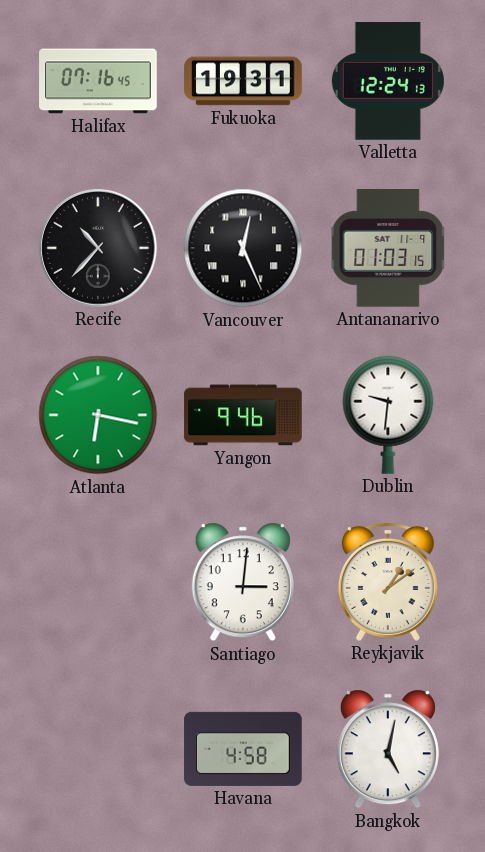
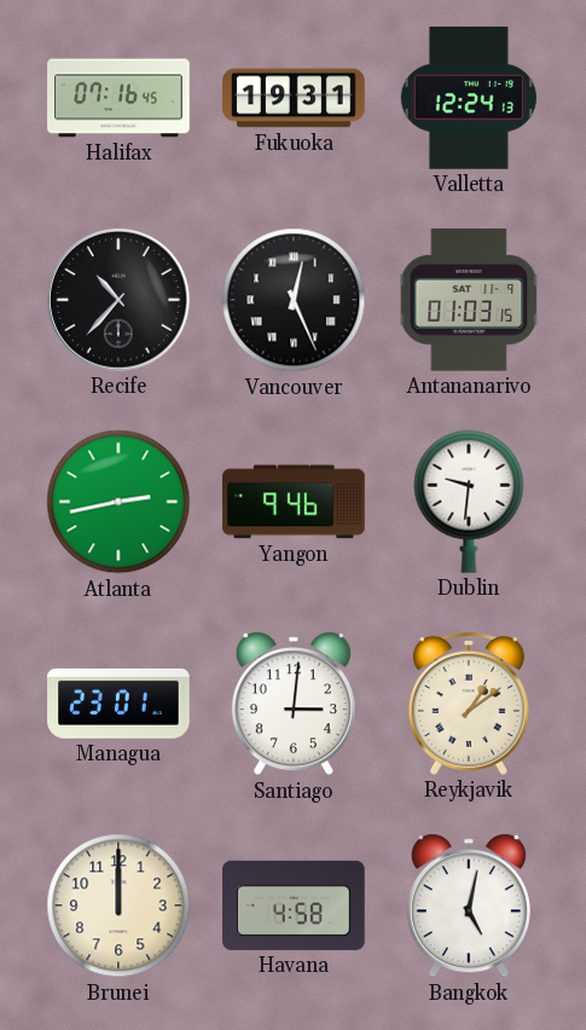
Atlanta: 6:17 -> 2:43
Managua: none -> 23:01
Brunei: none -> 12:00
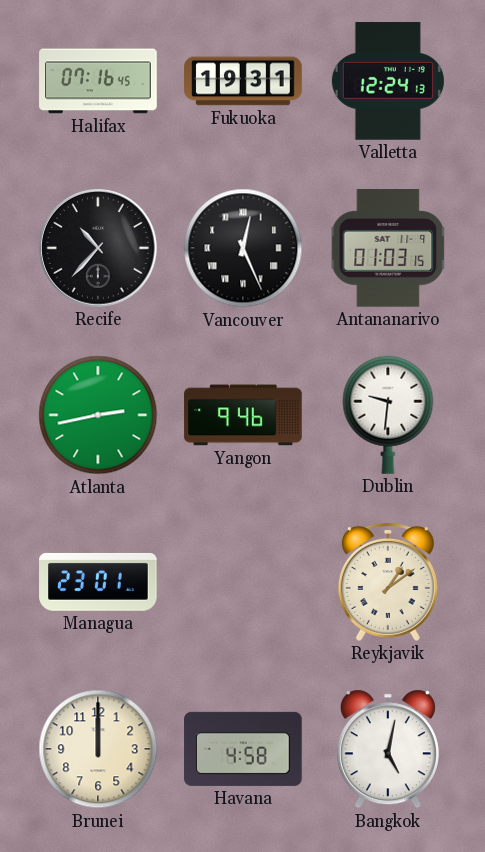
Santiago: 3:01 -> none
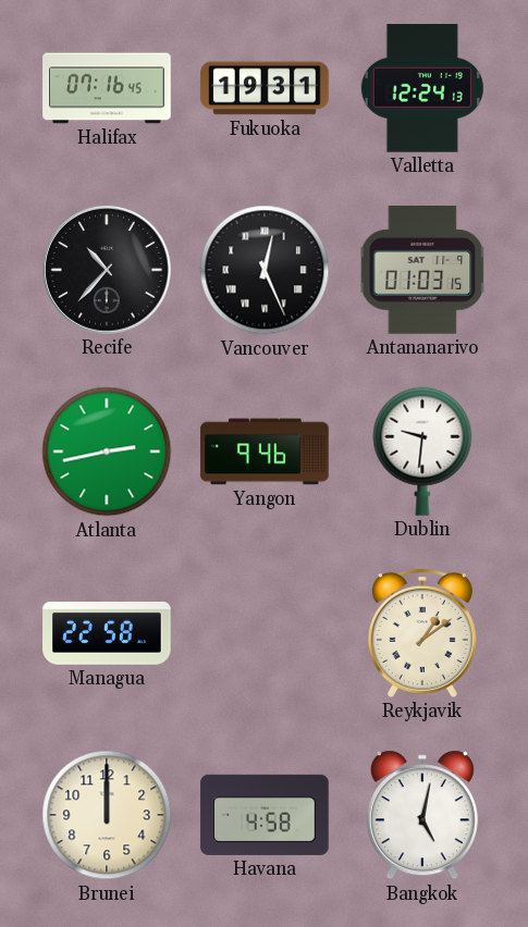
Managua: 23:01 -> 22:58
